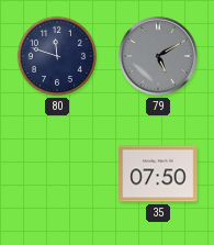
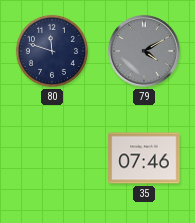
79: 5:10 -> 4:10
35: 07:50 -> 07:46
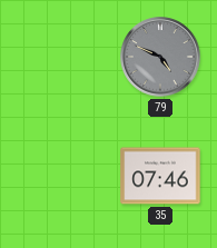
80: 11:48 -> none
79: 4:10 -> 4:49
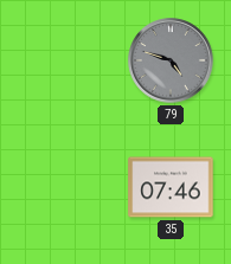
79: 4:49 -> 4:48
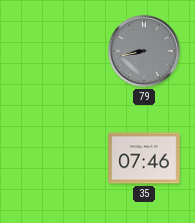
79: 4:48 -> 8:43
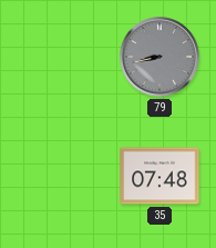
35: 07:46 -> 07:48
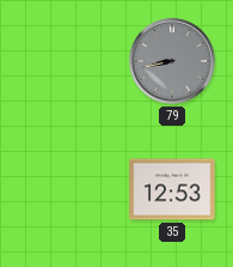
35: 07:48 -> 12:53
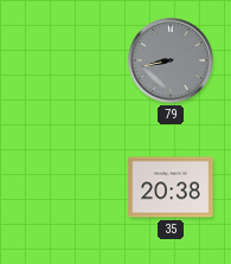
35: 12:53 -> 20:38
